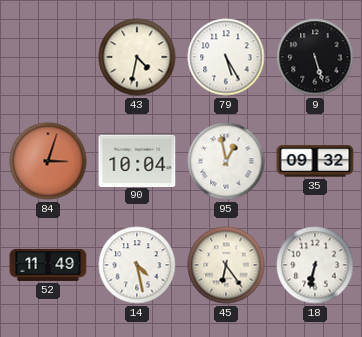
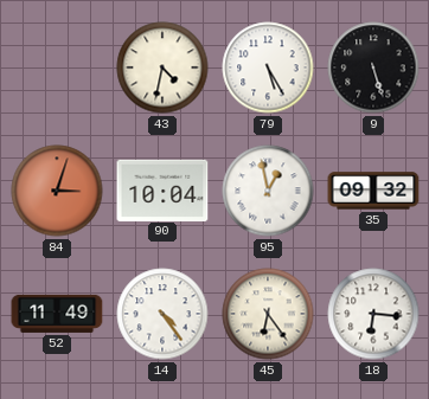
14: 4:28 -> 4:24
18: 6:32 -> 6:16
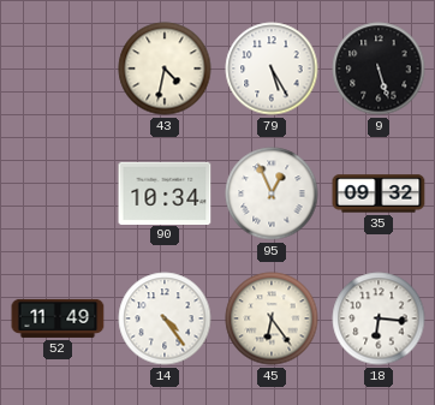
84: 3:03 -> none
90: 10:04 -> 10:34
95: 12:58 -> 12:56
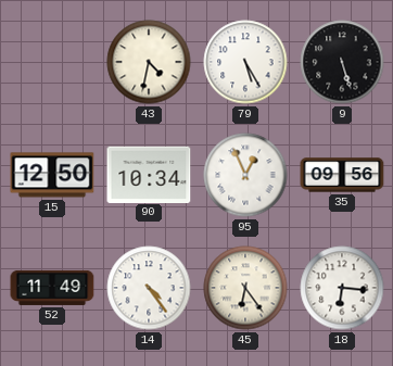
15: none -> 12:50
35: 09:32 -> 09:56
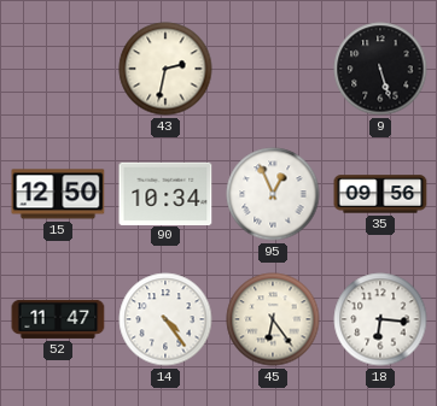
43: 4:32 -> 2:32
79: 5:25 -> none
52: 11:49 -> 11:47
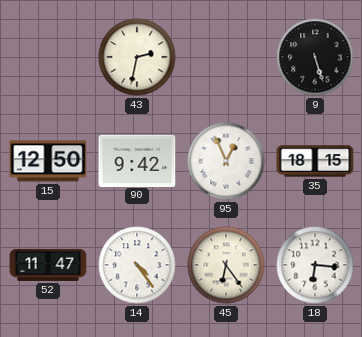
90: 10:34 -> 9:42
35: 09:56 -> 18:15
